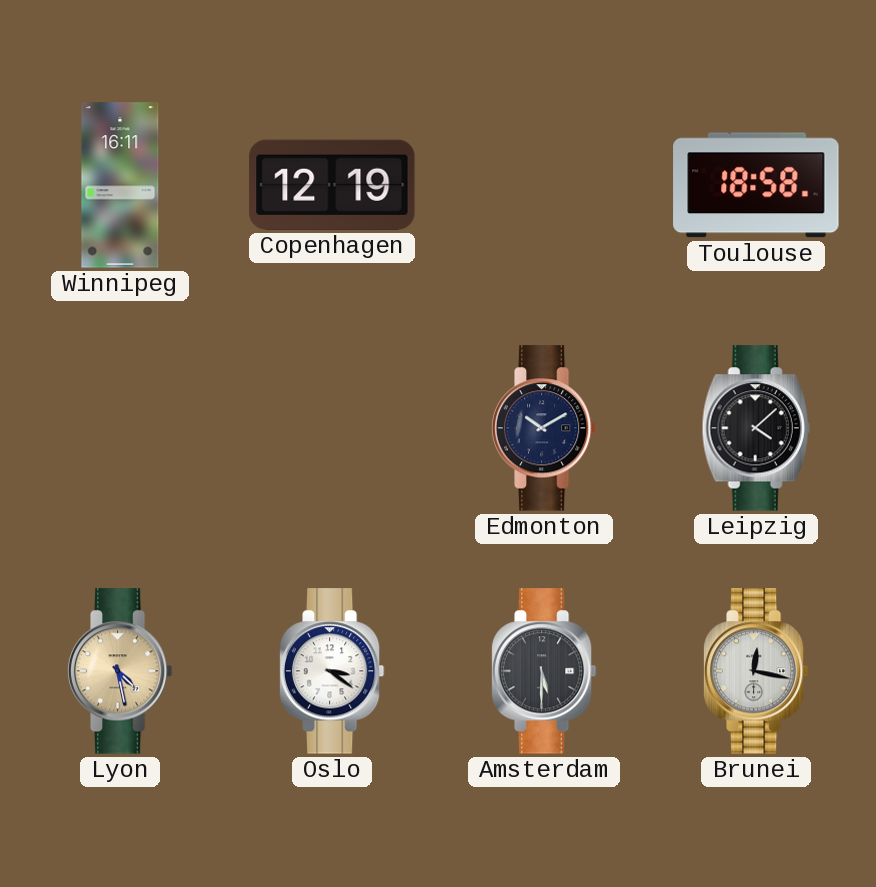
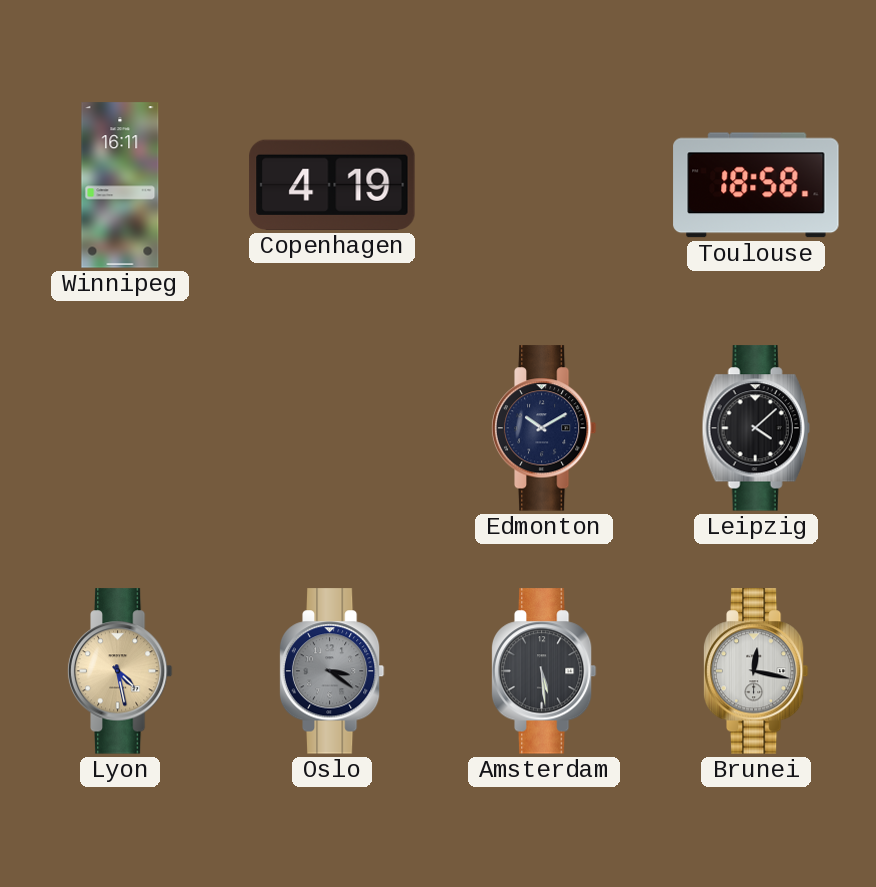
Copenhagen: 12:19 -> 4:19
Oslo dial: white -> grey
Amsterdam: 5:30 -> 5:29
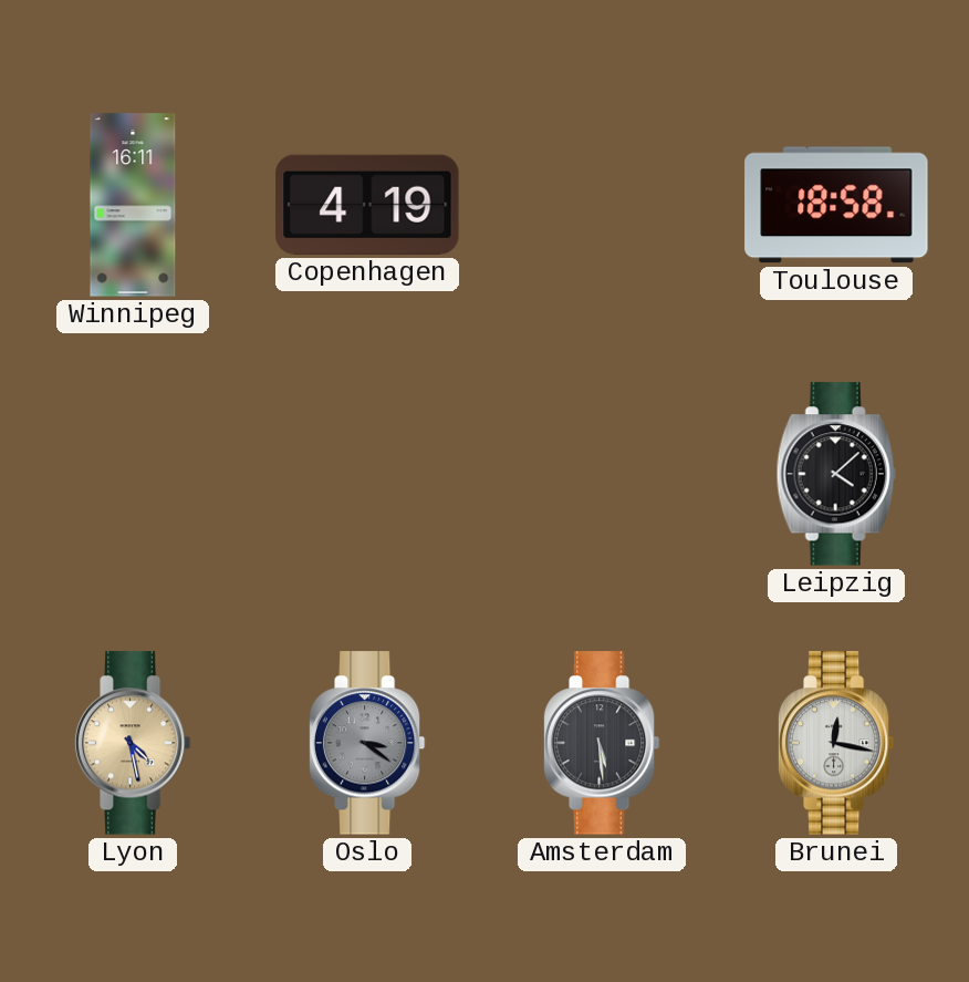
Edmonton: 10:10 -> none
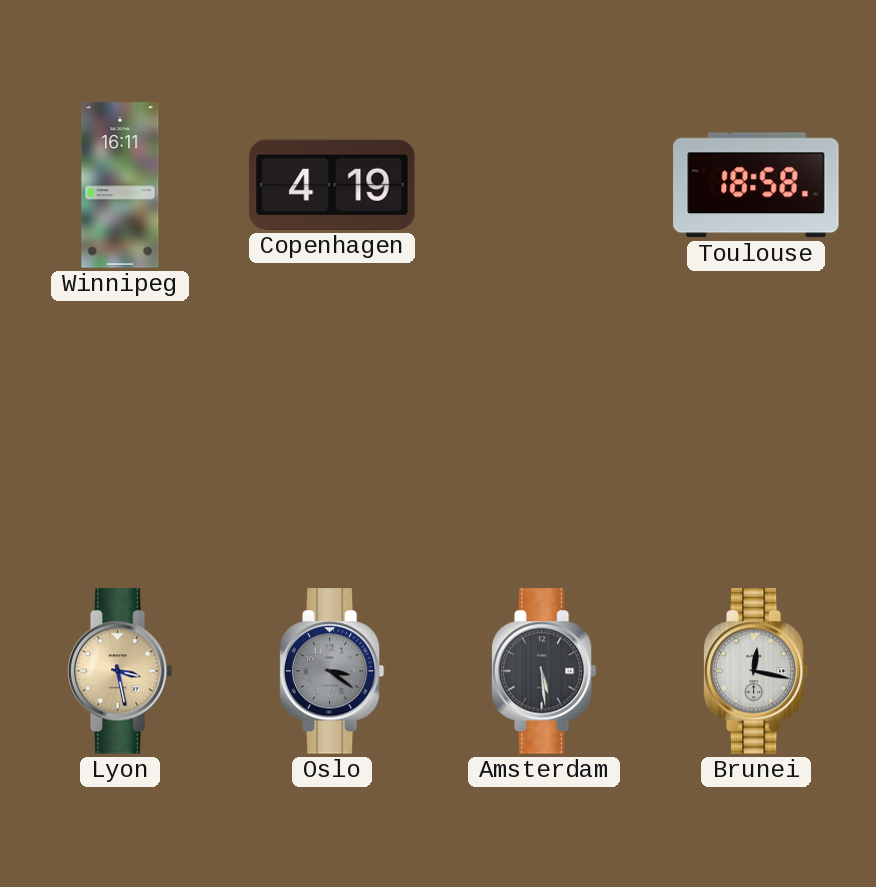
Leipzig: 4:08 -> none
Lyon: 4:28 -> 3:28
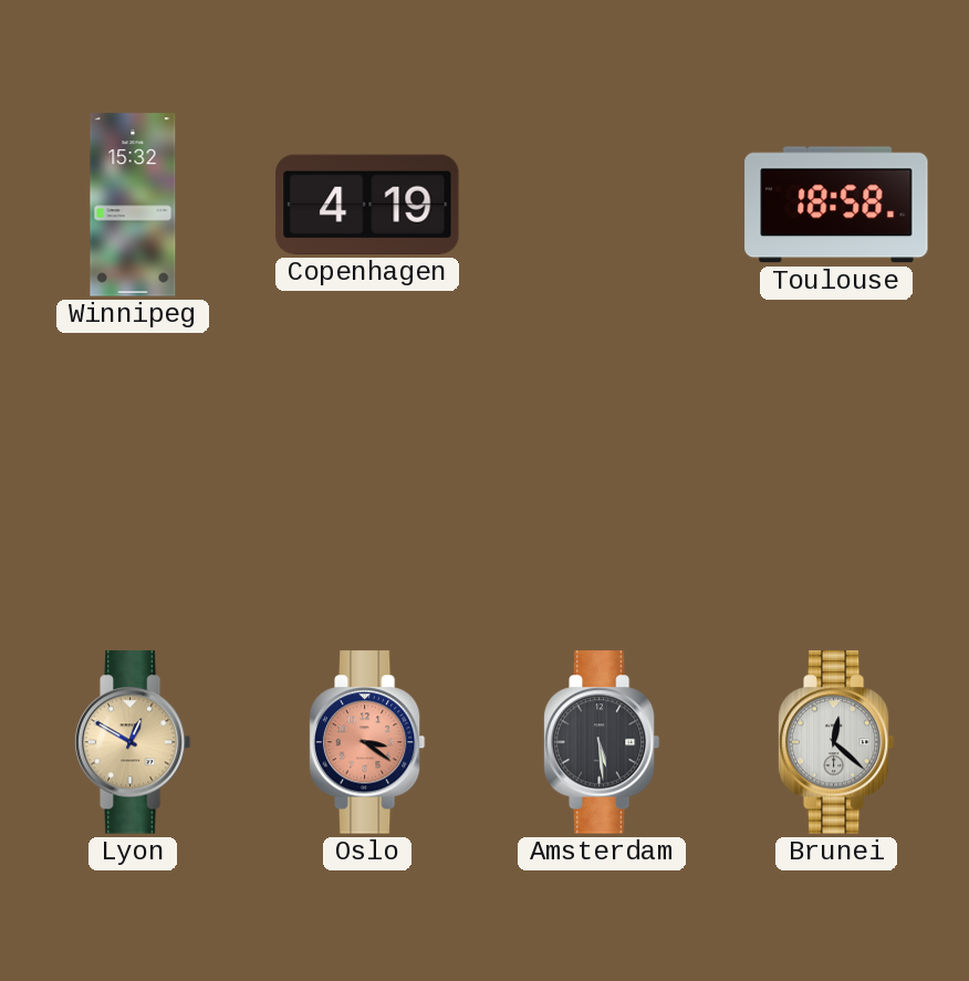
Winnipeg: 16:11 -> 15:32
Lyon: 3:28 -> 12:50
Oslo dial: grey -> salmon
Brunei: 12:17 -> 12:22
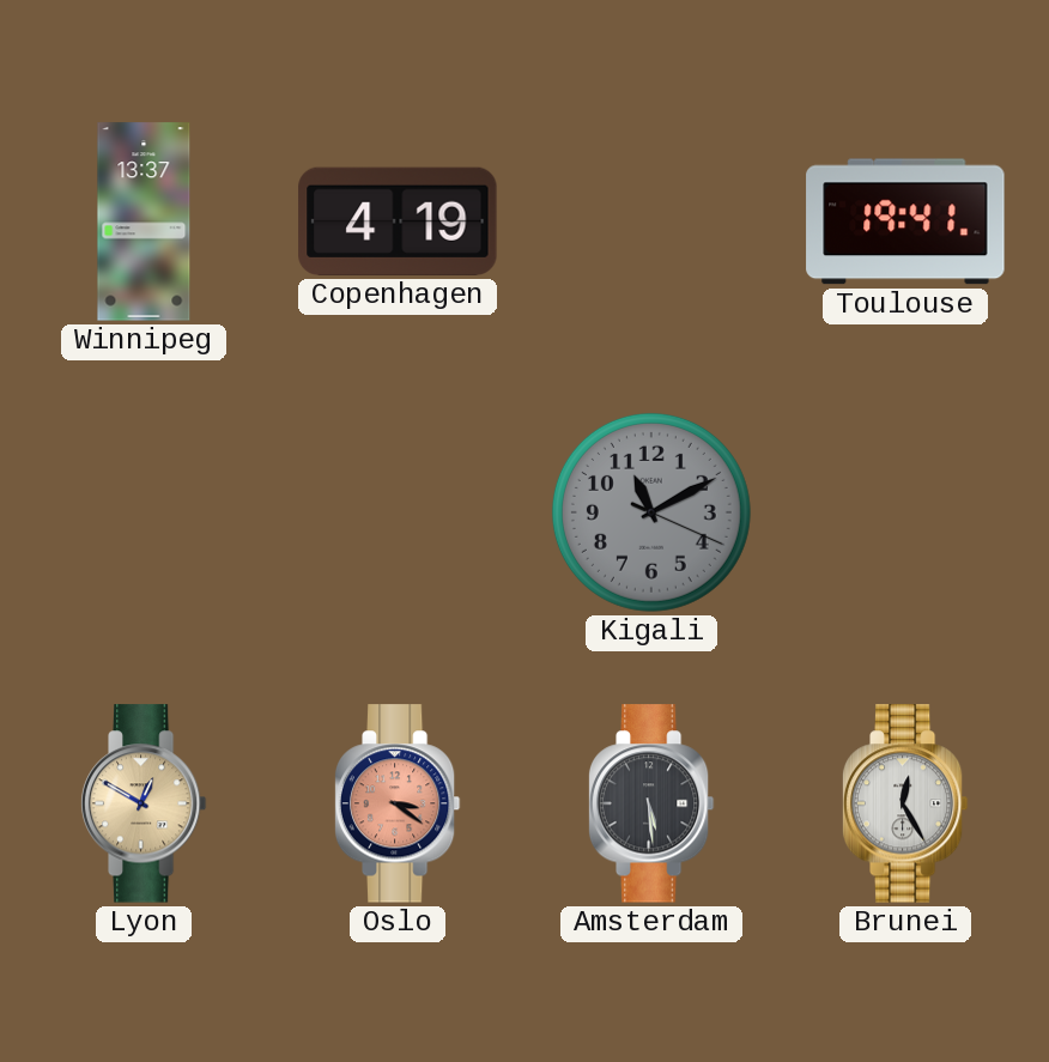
Winnipeg: 15:32 -> 13:37
Toulouse: 18:58 -> 19:41
Kigali: none -> 11:10
Brunei: 12:22 -> 12:25
